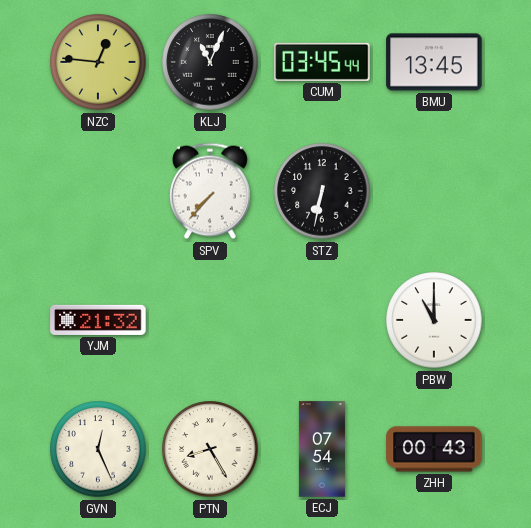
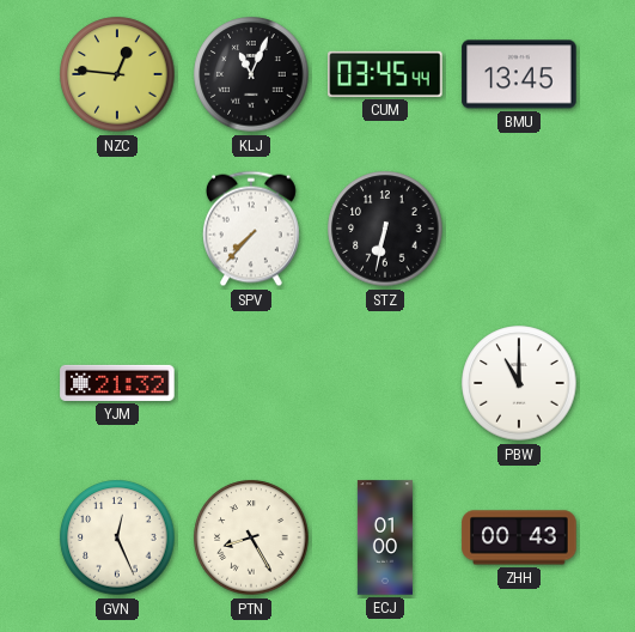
ECJ: 07:54 -> 01:00
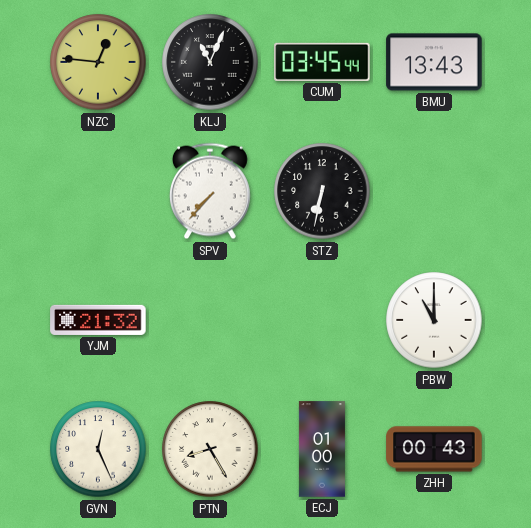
BMU: 13:45 -> 13:43
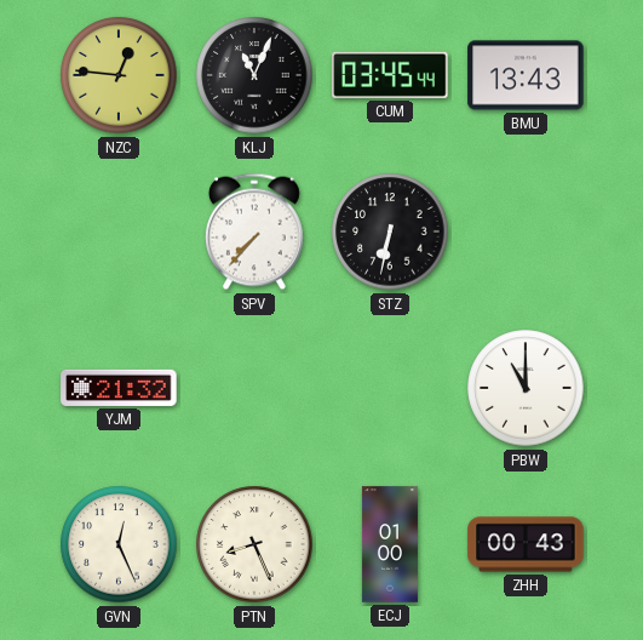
PTN: 8:25 -> 8:26
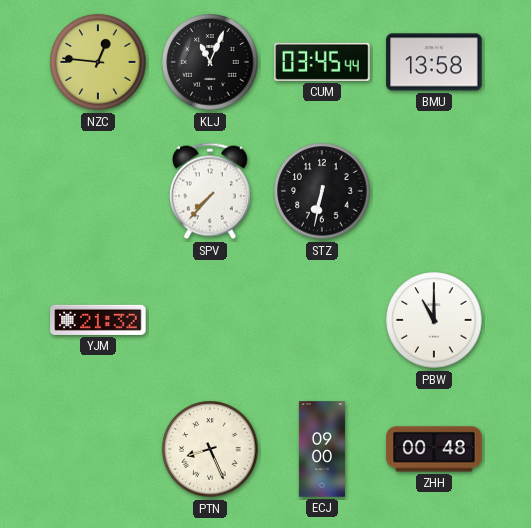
BMU: 13:43 -> 13:58
GVN: 12:26 -> none
ECJ: 01:00 -> 09:00
ZHH: 00:43 -> 00:48
